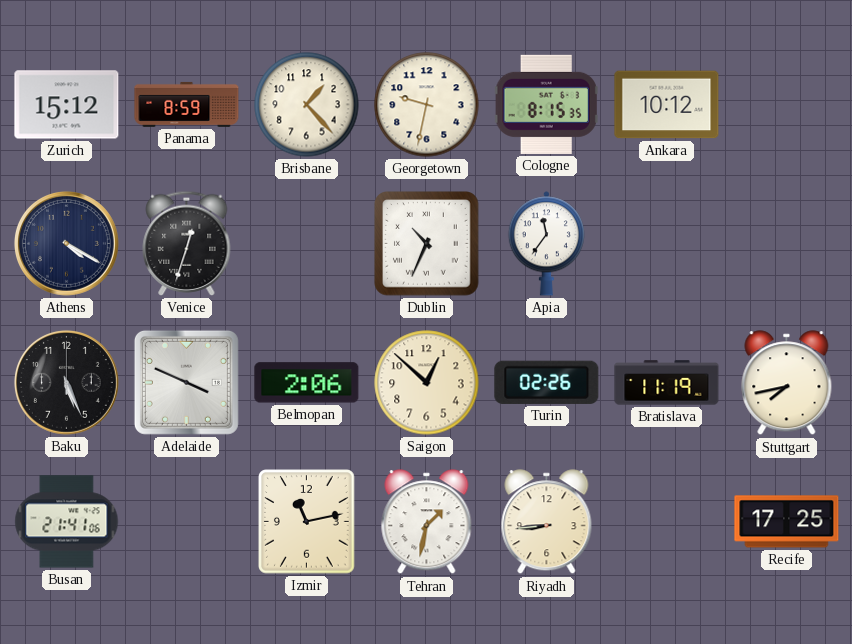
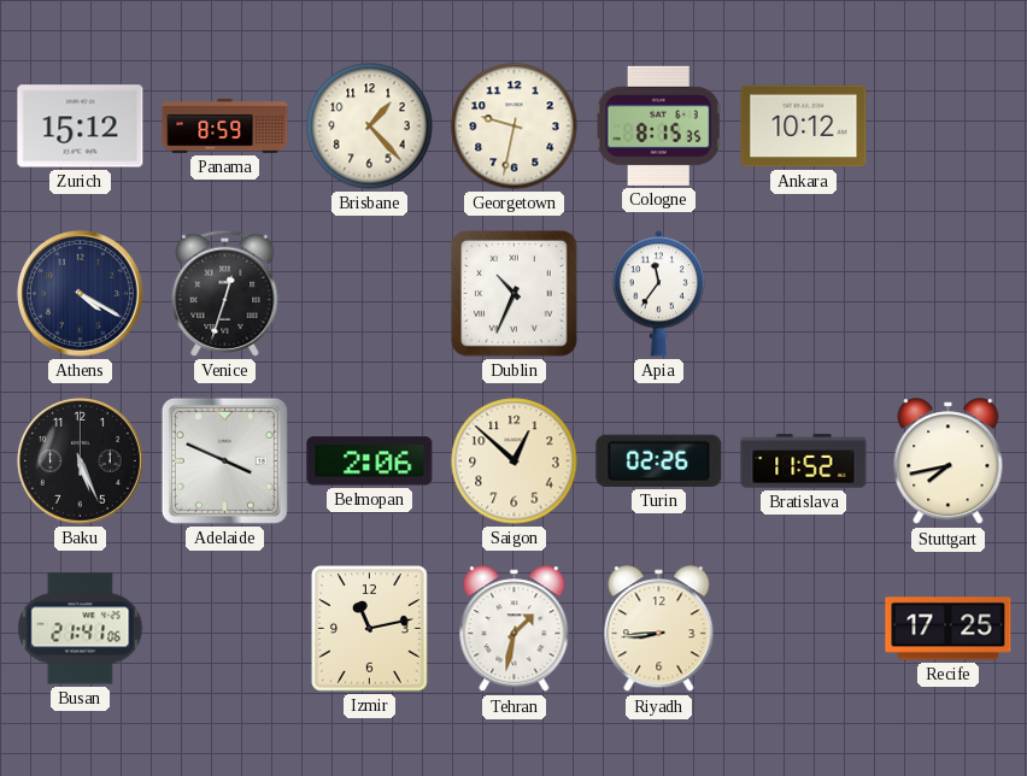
Bratislava: 11:19 -> 11:52
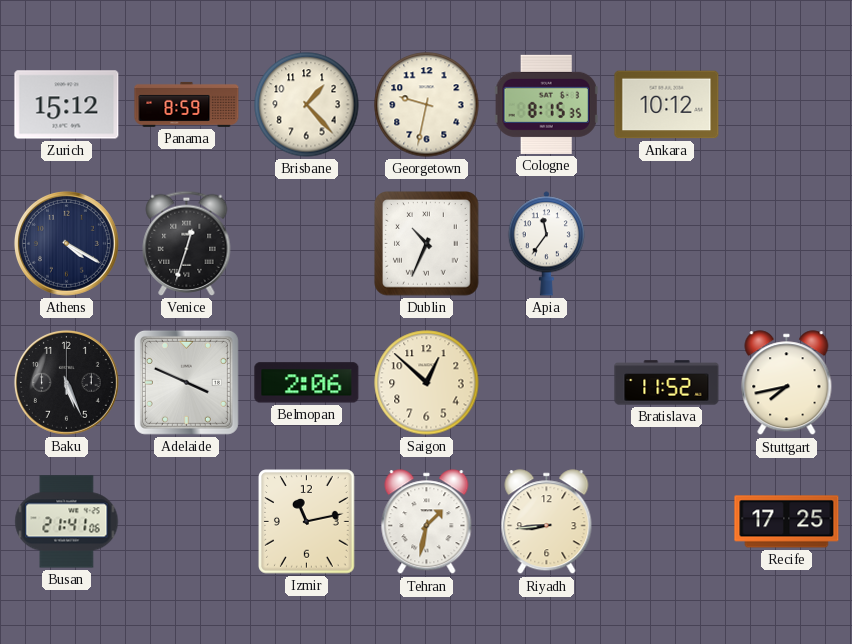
Turin: 02:26 -> none
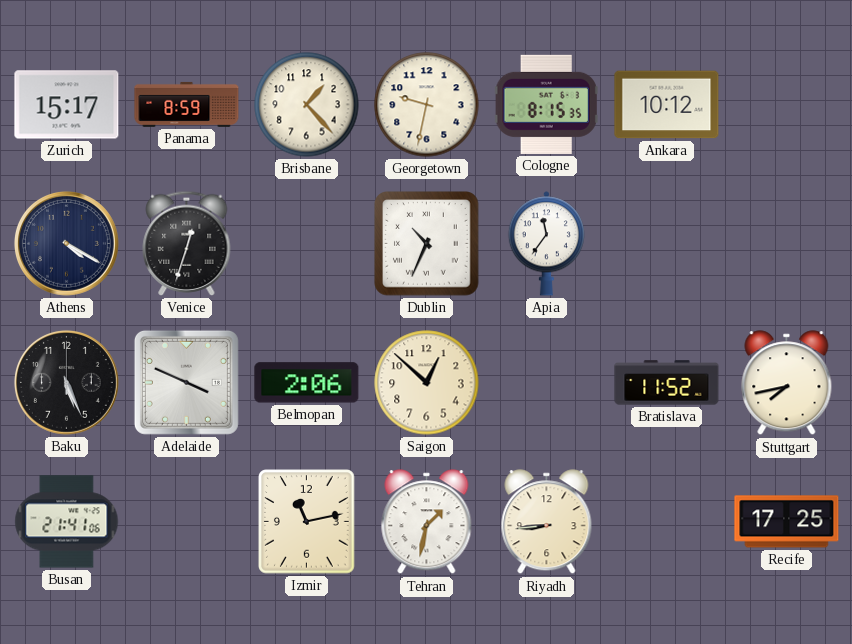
Zurich: 15:12 -> 15:17
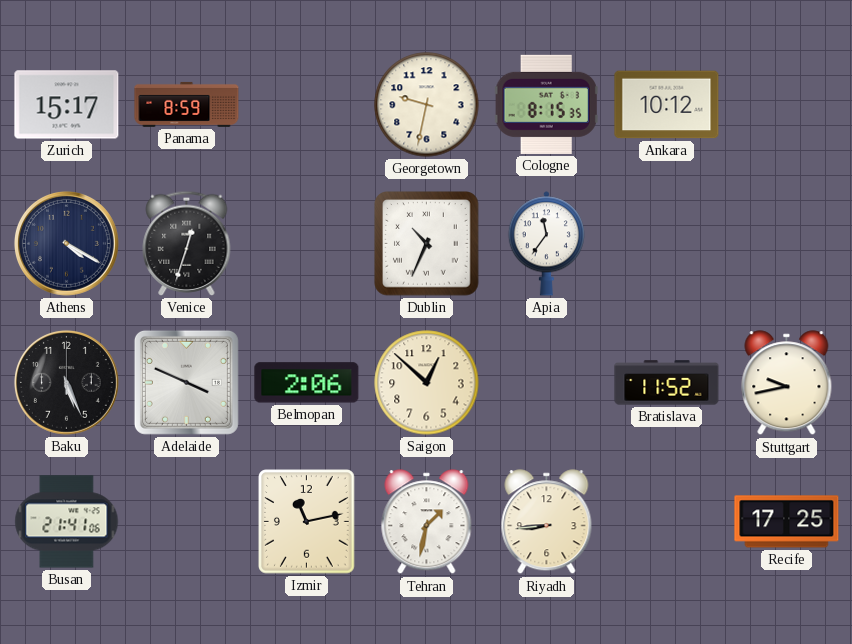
Brisbane: 1:23 -> none
Stuttgart: 7:43 -> 9:43
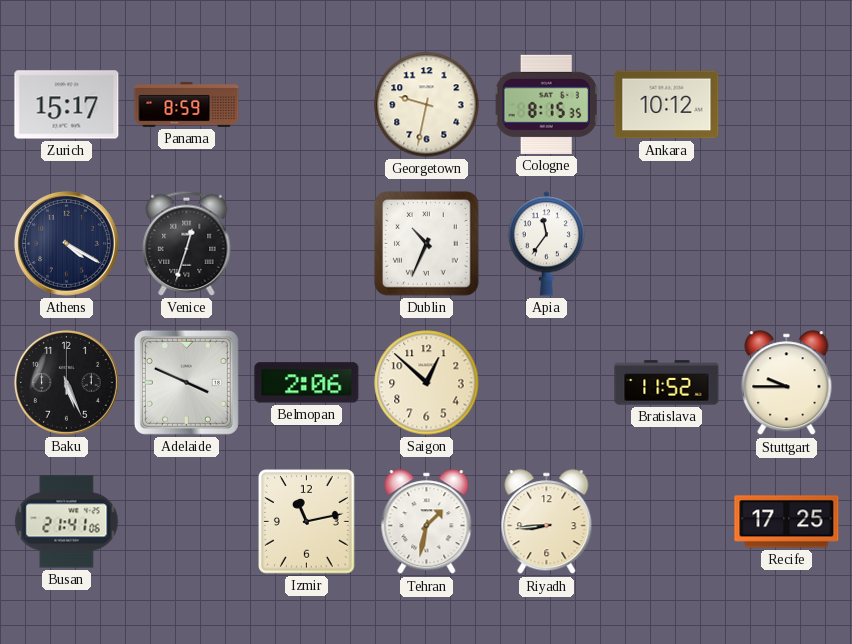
Stuttgart: 9:43 -> 9:45
